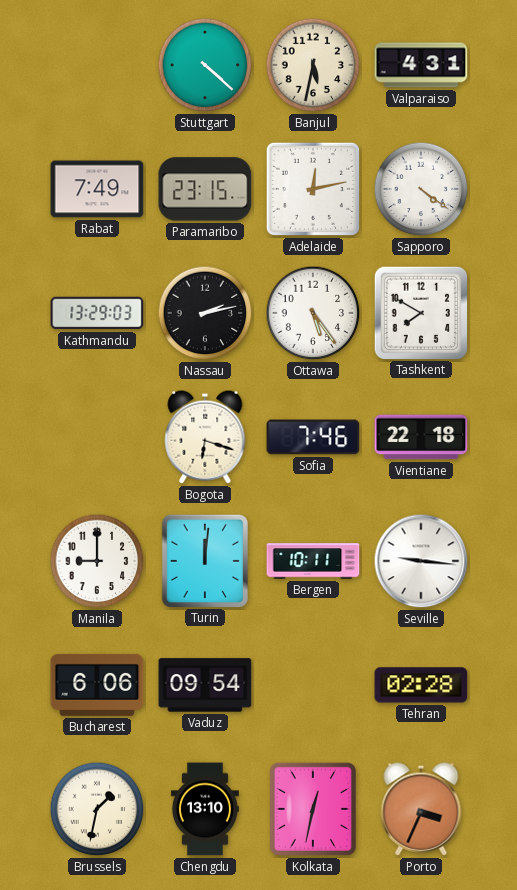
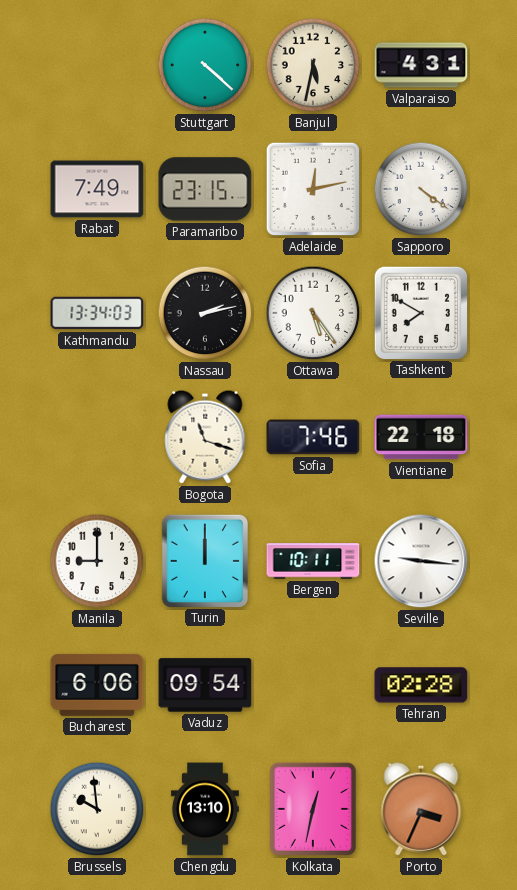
Kathmandu: 13:29 -> 13:34
Bogota: 6:18 -> 11:18
Turin: 12:01 -> 12:00
Brussels: 1:32 -> 9:59
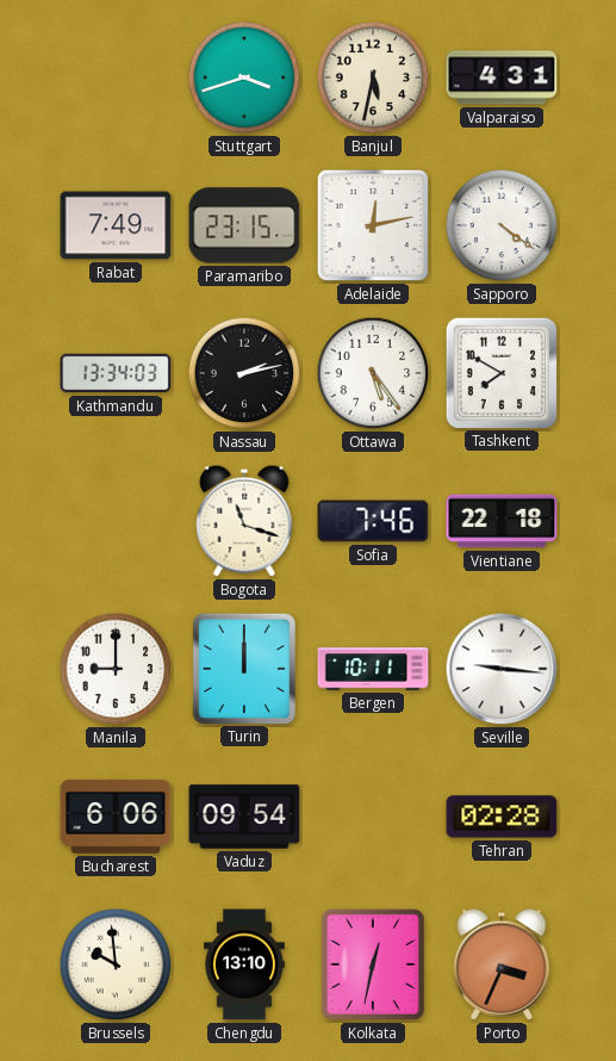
Stuttgart: 4:22 -> 3:42
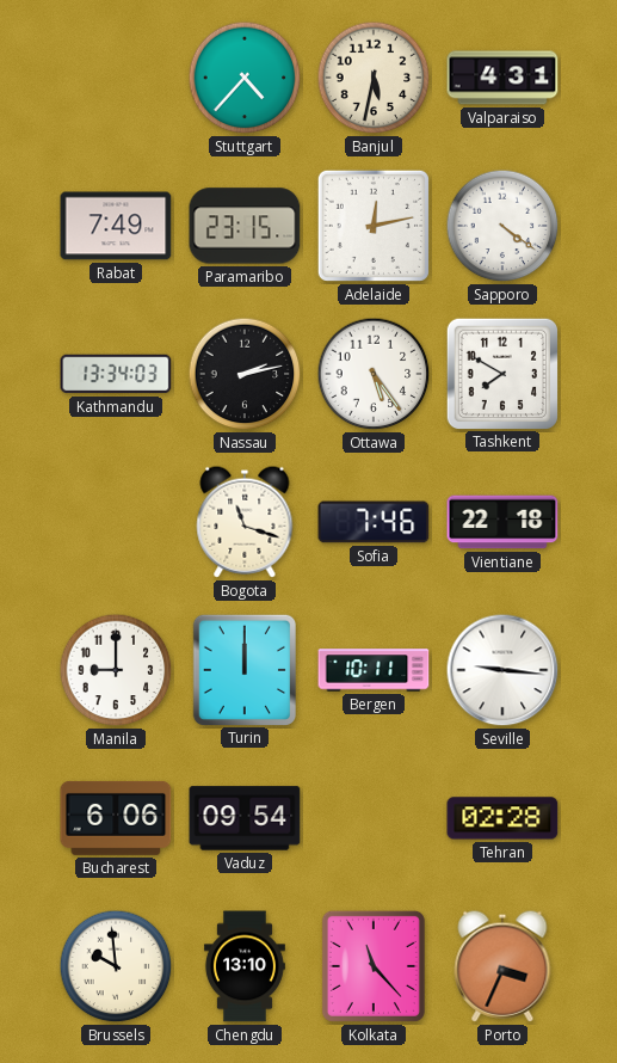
Stuttgart: 3:42 -> 4:37
Kolkata: 12:32 -> 11:23
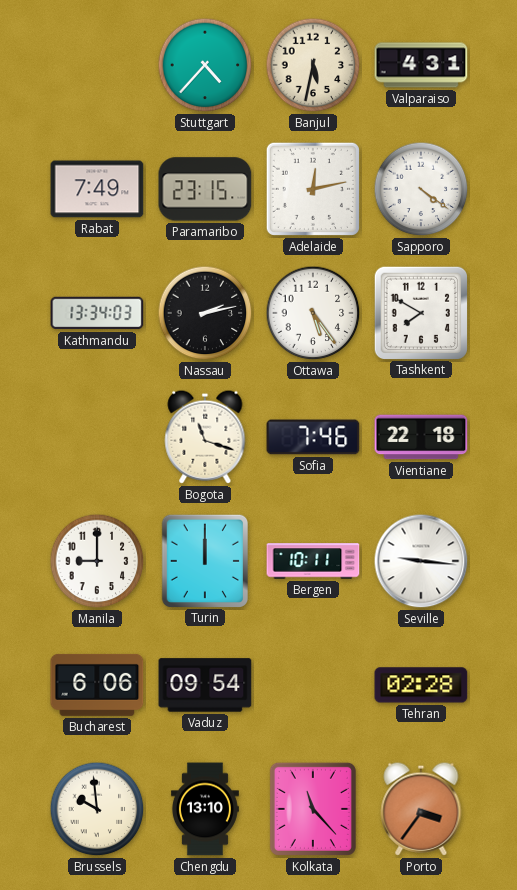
Porto: 3:34 -> 3:36
